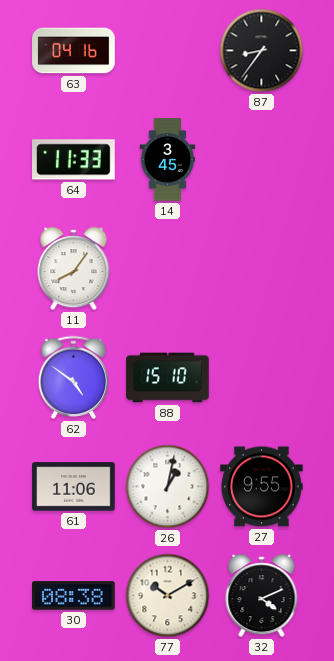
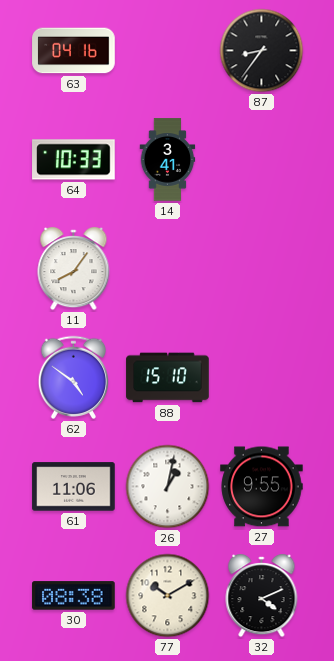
64: 11:33 -> 10:33
14: 3:45 -> 3:41
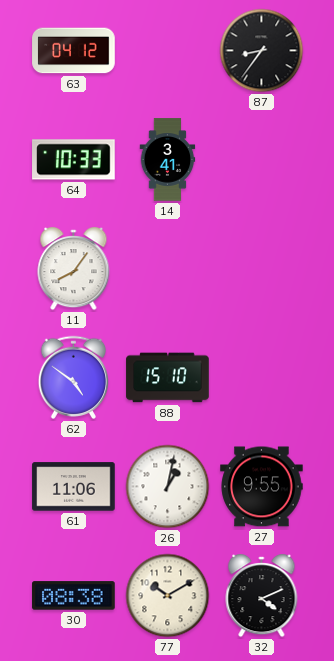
63: 04:16 -> 04:12
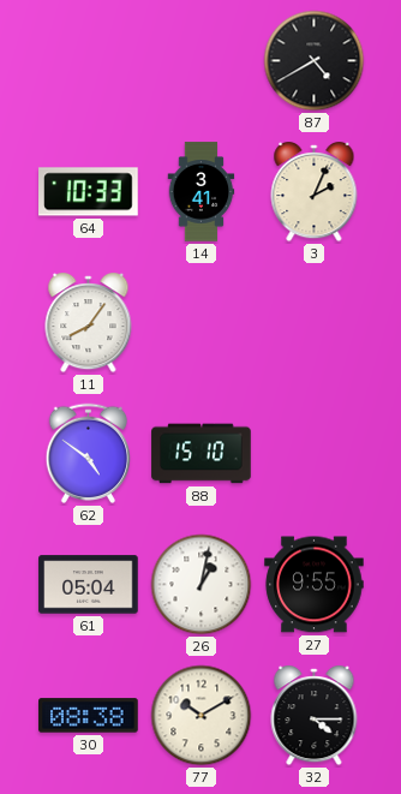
63: 04:12 -> none
87: 8:36 -> 4:40
3: none -> 2:04
61: 11:06 -> 05:04
32: 4:11 -> 4:15
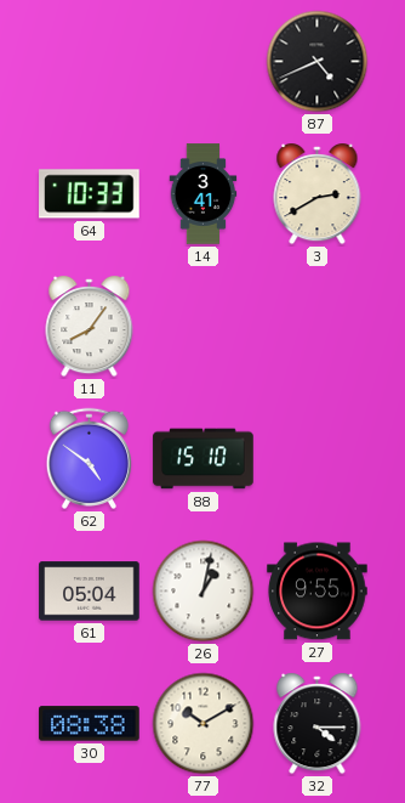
87: 4:40 -> 4:41
3: 2:04 -> 2:40
